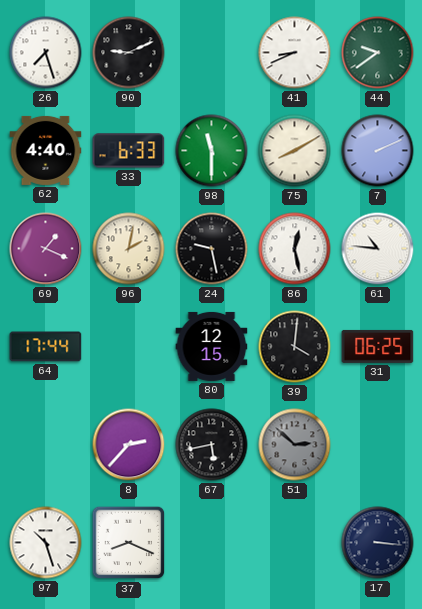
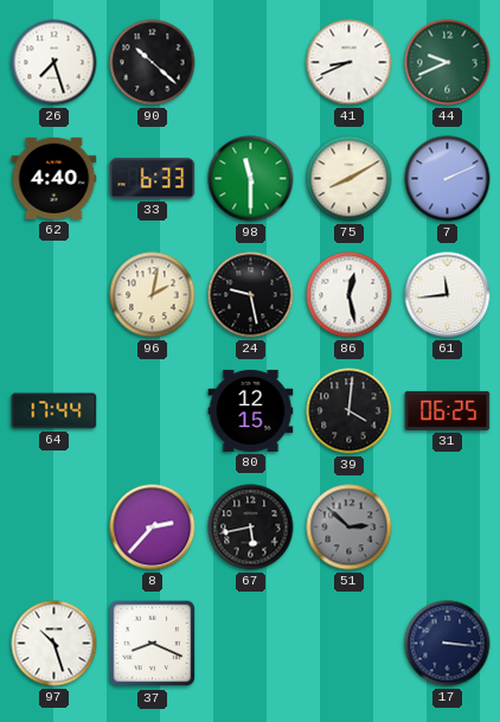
90: 9:11 -> 10:22
44: 9:39 -> 9:41
69: 1:19 -> none
61: 10:46 -> 11:44
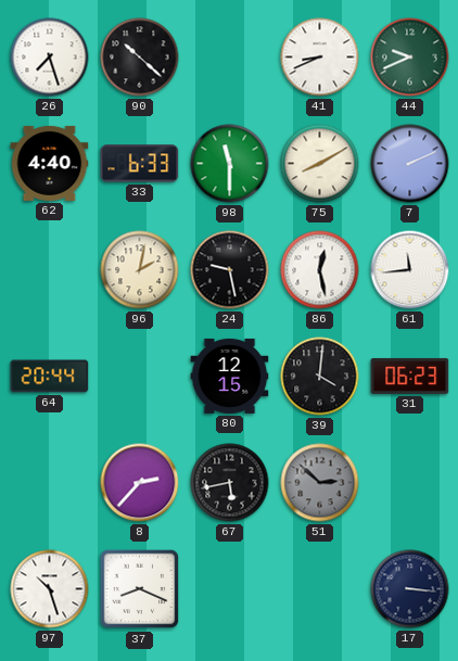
64: 17:44 -> 20:44
31: 06:25 -> 06:23
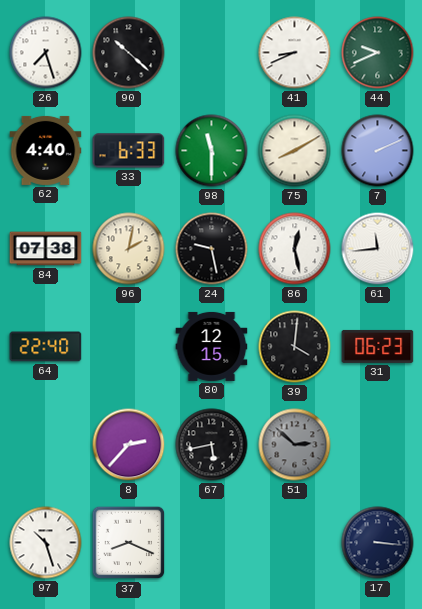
84: none -> 07:38
64: 20:44 -> 22:40
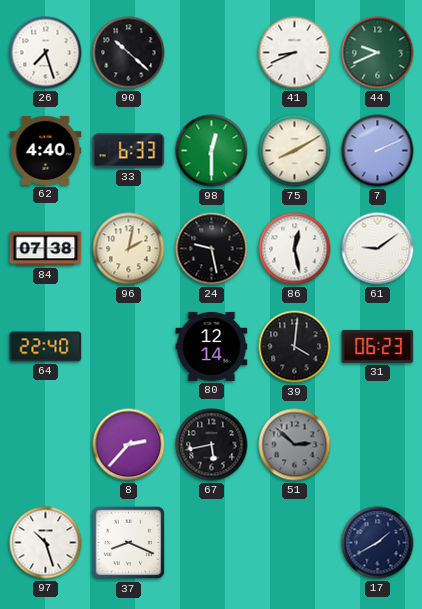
98: 11:30 -> 12:30
61: 11:44 -> 9:09
80: 12:15 -> 12:14
17: 3:16 -> 1:40
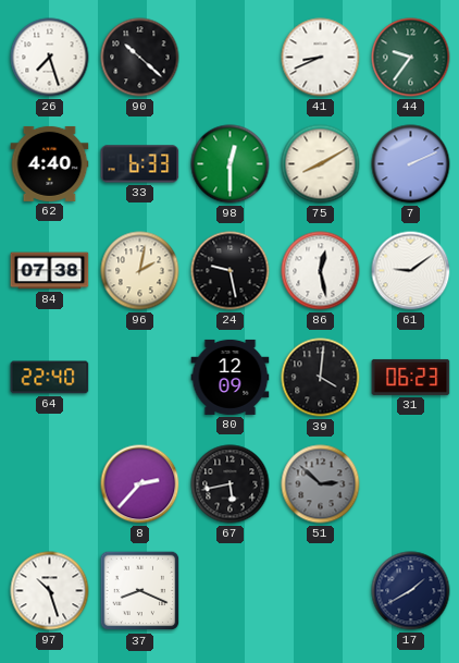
44: 9:41 -> 9:36
80: 12:14 -> 12:09
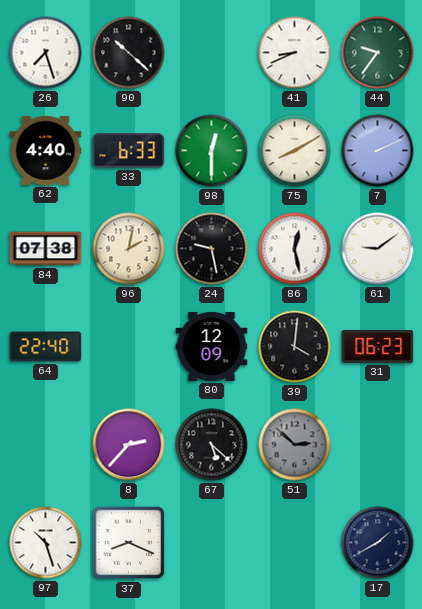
67: 5:43 -> 5:22
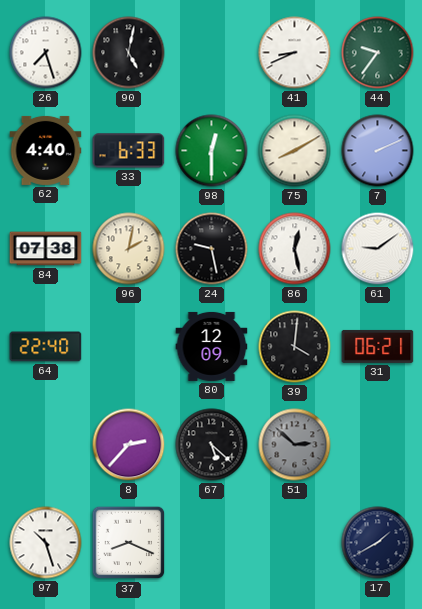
90: 10:22 -> 5:02
31: 06:23 -> 06:21
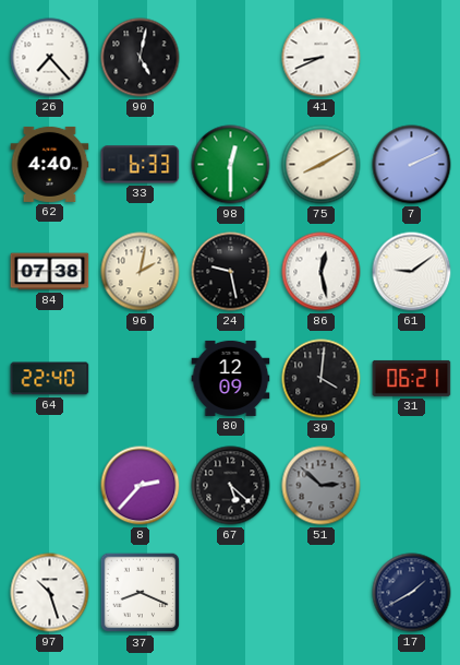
26: 7:27 -> 7:23
44: 9:36 -> none
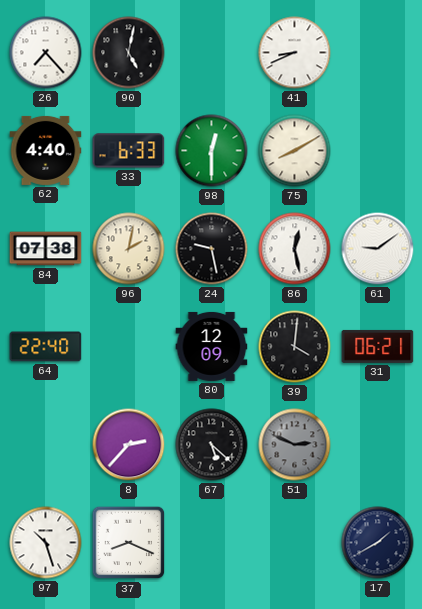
7: 2:11 -> none
51: 2:52 -> 2:49
